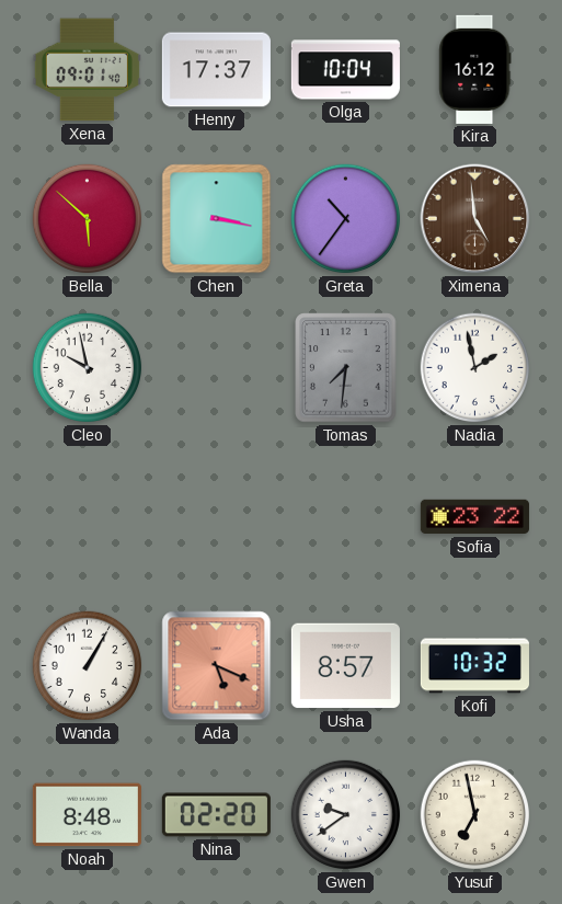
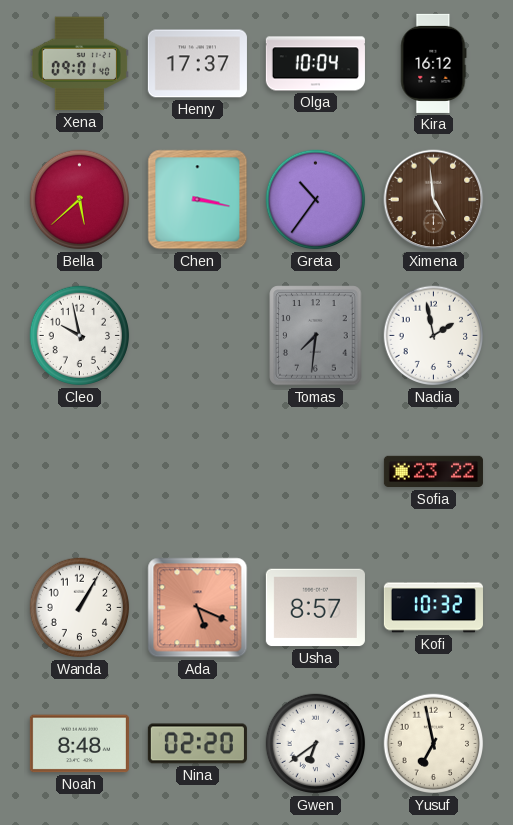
Bella: 5:52 -> 5:38
Gwen: 9:39 -> 6:39
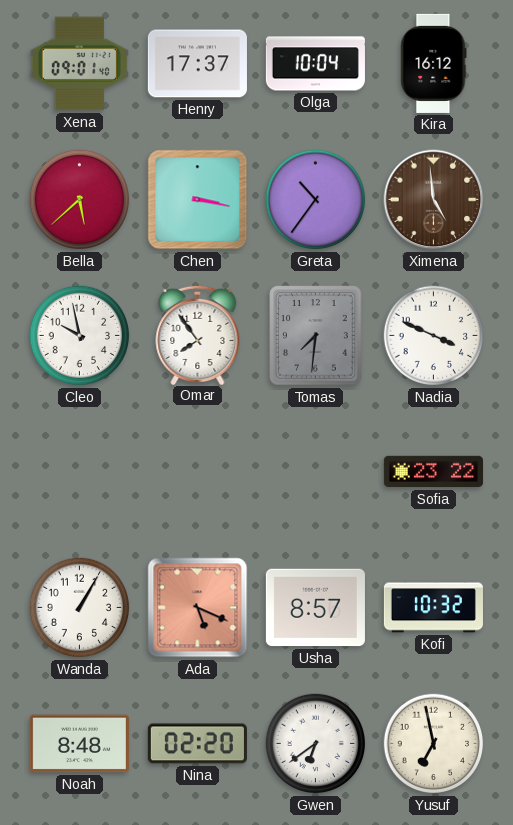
Omar: none -> 7:54
Nadia: 1:58 -> 3:49
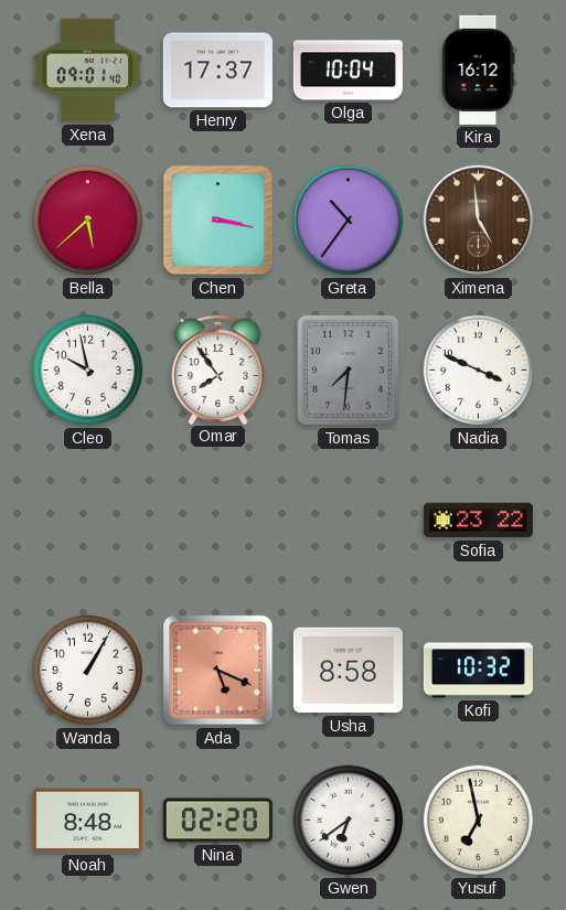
Usha: 8:57 -> 8:58
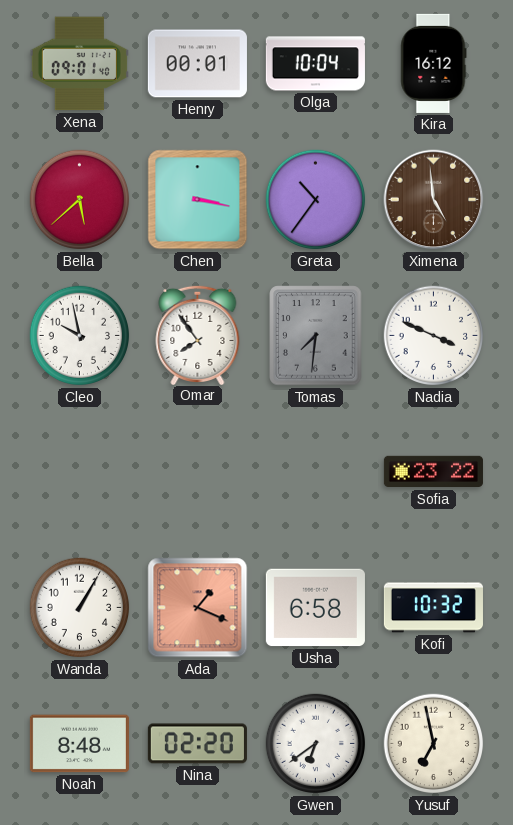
Henry: 17:37 -> 00:01
Ada: 5:19 -> 1:19
Usha: 8:58 -> 6:58
